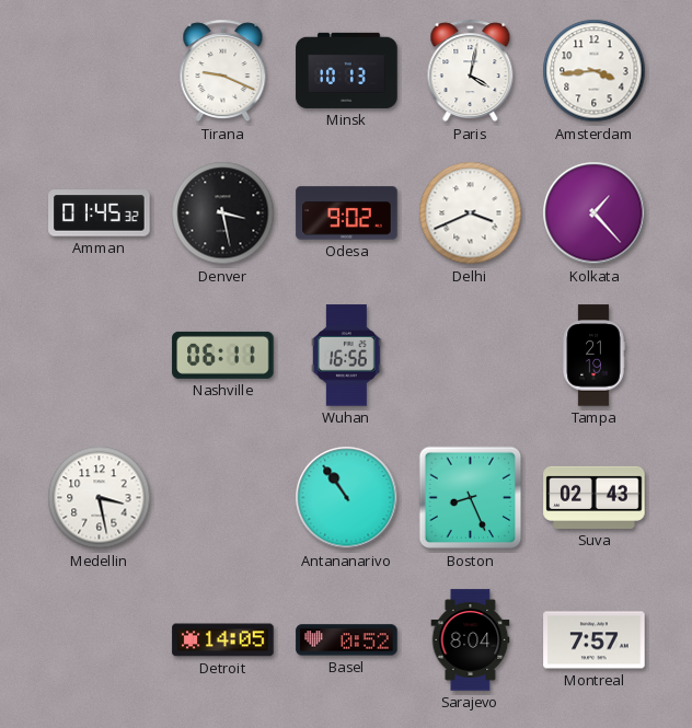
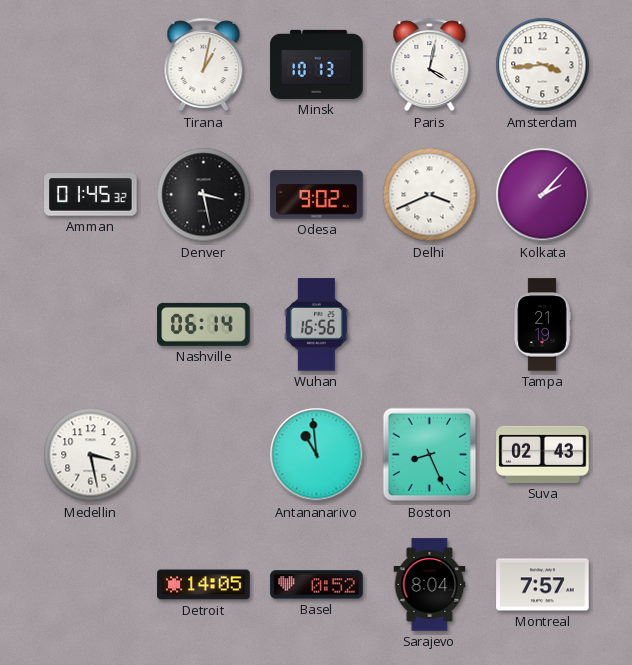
Tirana: 9:19 -> 1:02
Kolkata: 1:23 -> 2:07
Nashville: 06:11 -> 06:14
Antananarivo: 10:54 -> 10:59
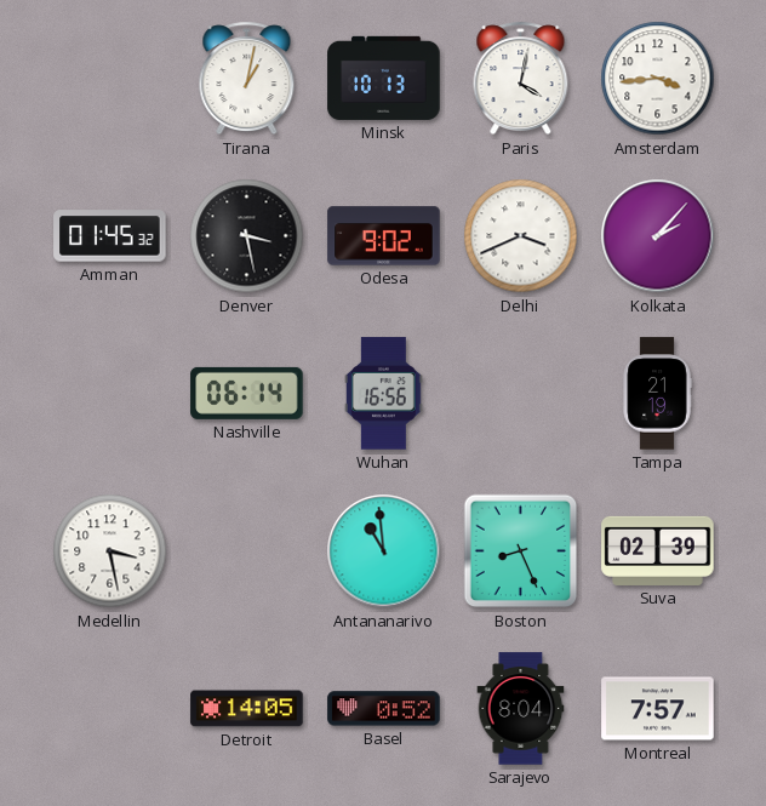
Suva: 02:43 -> 02:39
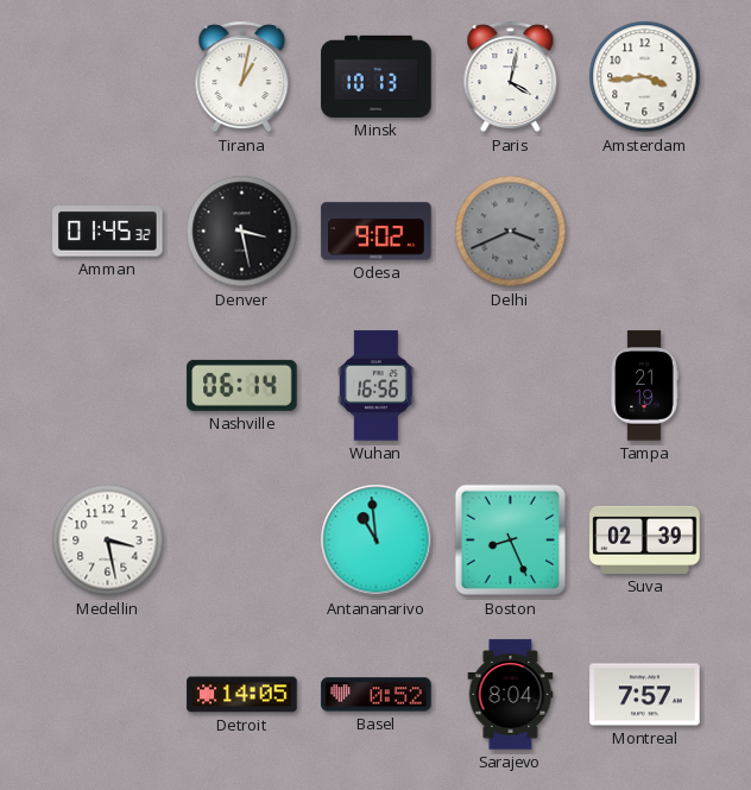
Delhi dial: white -> grey
Kolkata: 2:07 -> none
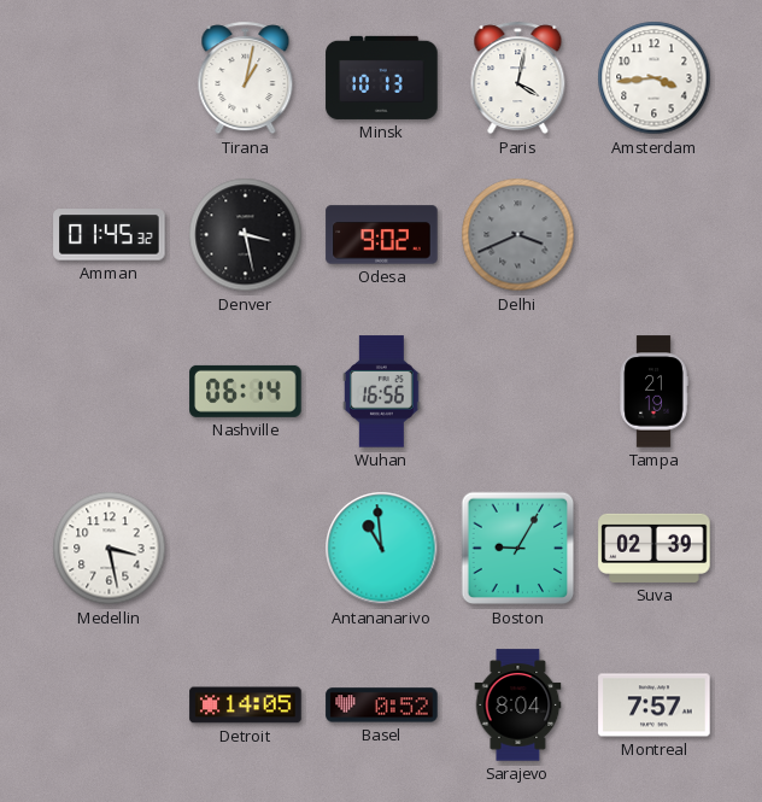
Boston: 8:26 -> 9:05
